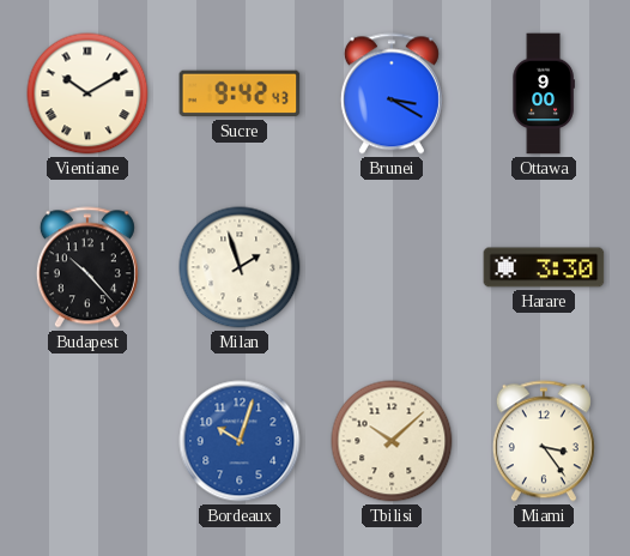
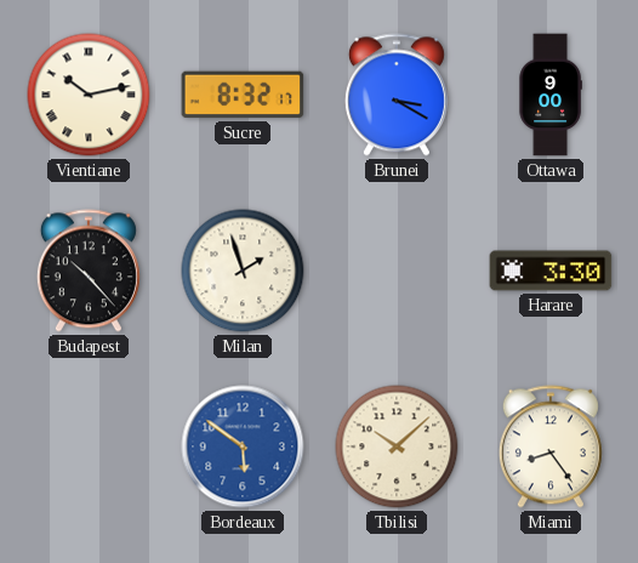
Vientiane: 10:10 -> 10:13
Sucre: 9:42 -> 8:32
Bordeaux: 10:03 -> 5:51
Miami: 3:24 -> 8:24
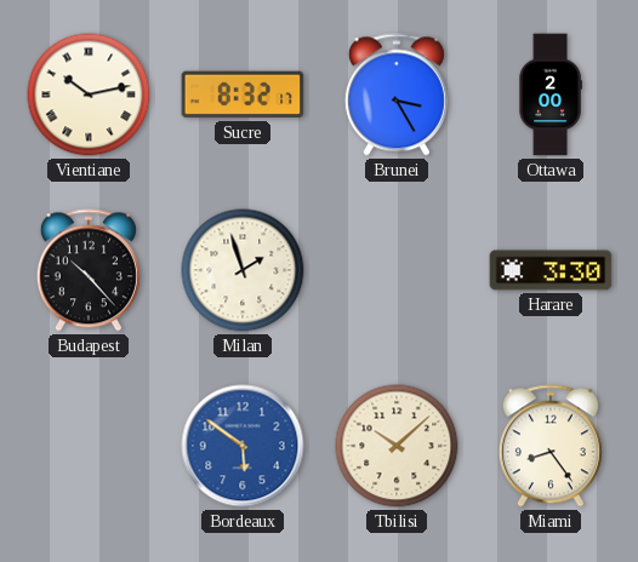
Brunei: 3:20 -> 3:25
Ottawa: 9:00 -> 2:00
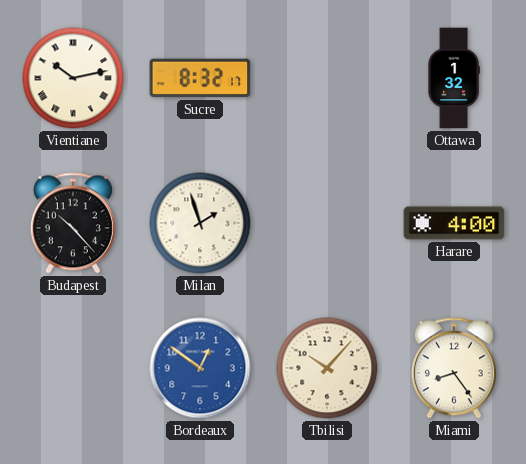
Brunei: 3:25 -> none
Ottawa: 2:00 -> 1:32
Harare: 3:30 -> 4:00
Bordeaux: 5:51 -> 12:51
Tbilisi: 10:08 -> 10:07
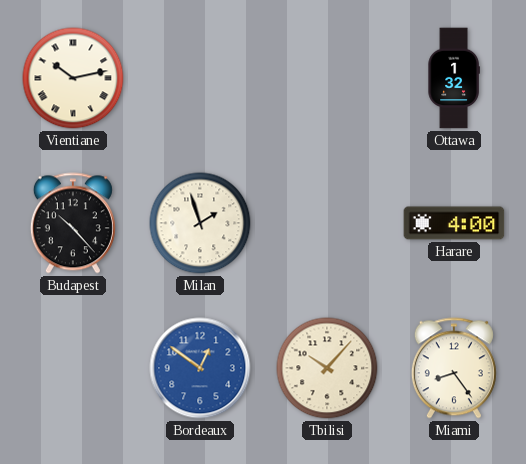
Sucre: 8:32 -> none
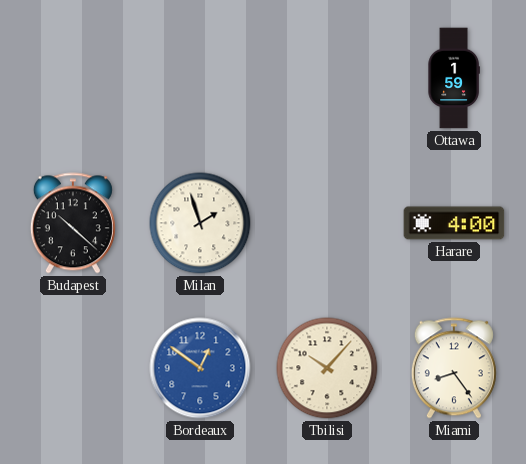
Vientiane: 10:13 -> none
Ottawa: 1:32 -> 1:59
Budapest: 10:23 -> 10:22
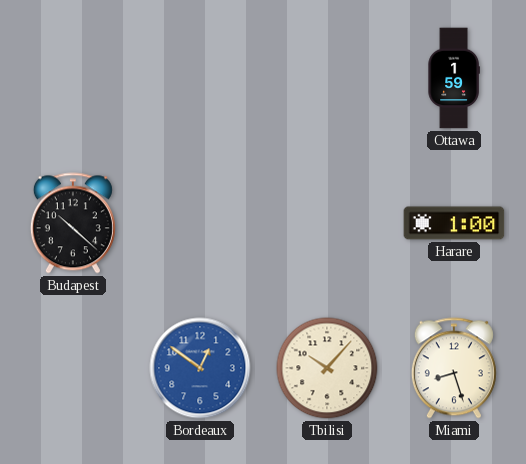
Milan: 1:57 -> none
Harare: 4:00 -> 1:00
Miami: 8:24 -> 8:27
